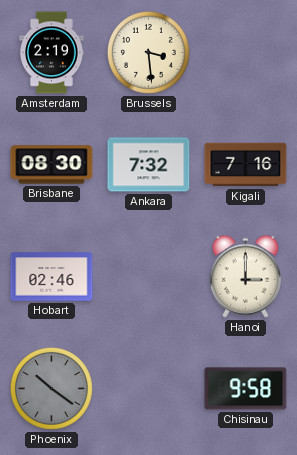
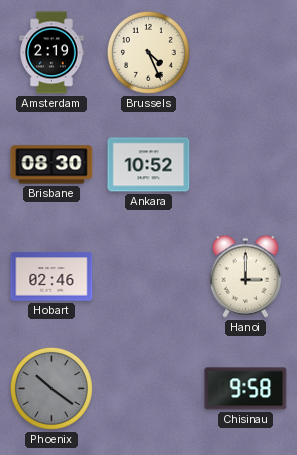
Brussels: 3:29 -> 4:26
Ankara: 7:32 -> 10:52
Kigali: 7:16 -> none
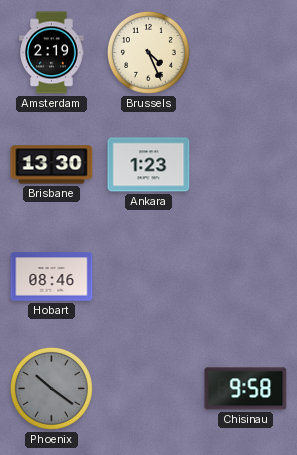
Brisbane: 08:30 -> 13:30
Ankara: 10:52 -> 1:23
Hobart: 02:46 -> 08:46
Hanoi: 3:00 -> none
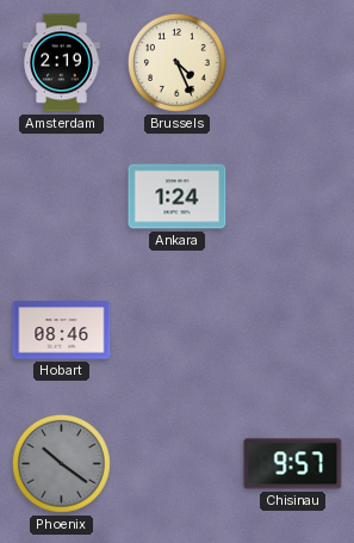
Brisbane: 13:30 -> none
Ankara: 1:23 -> 1:24
Chisinau: 9:58 -> 9:57
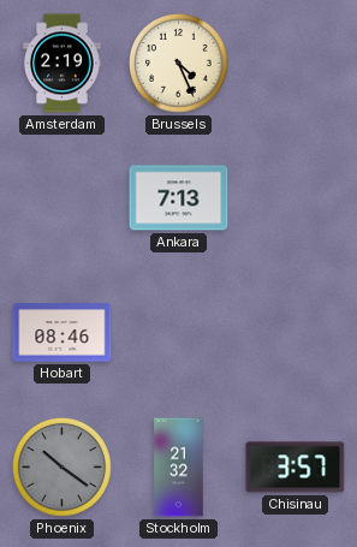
Ankara: 1:24 -> 7:13
Stockholm: none -> 21:32
Chisinau: 9:57 -> 3:57
